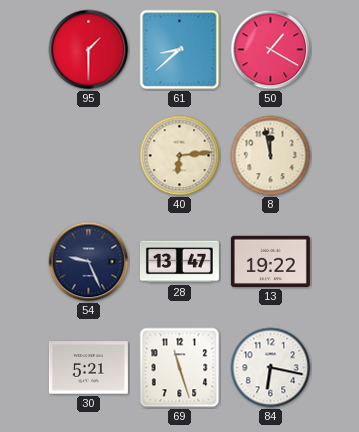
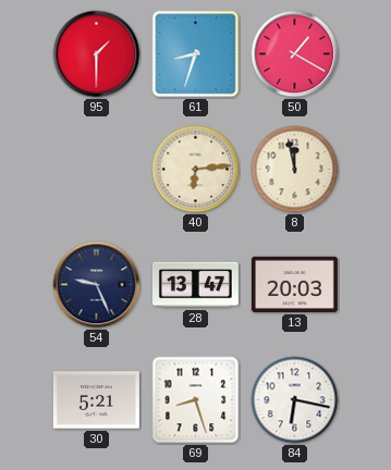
61: 8:38 -> 8:33
13: 19:22 -> 20:03
69: 11:27 -> 8:27
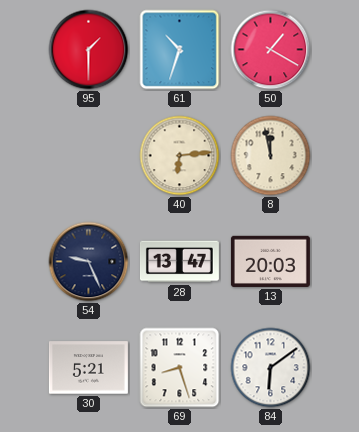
61: 8:33 -> 10:33
84: 6:17 -> 6:09
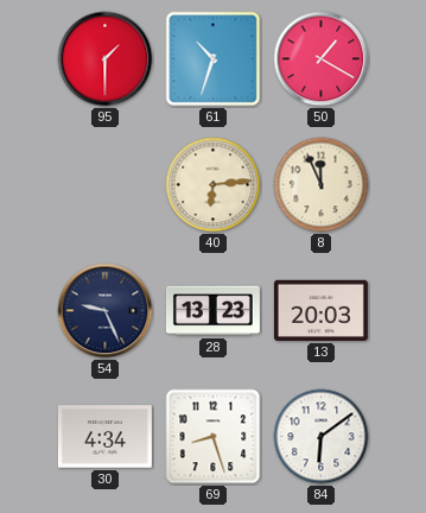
8: 11:58 -> 11:56
28: 13:47 -> 13:23
30: 5:21 -> 4:34
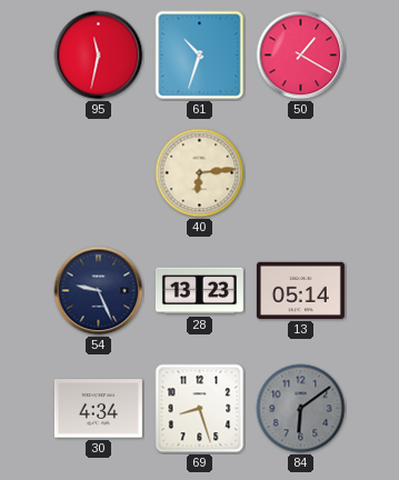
95: 1:30 -> 11:32
8: 11:56 -> none
13: 20:03 -> 05:14
84 dial: white -> grey
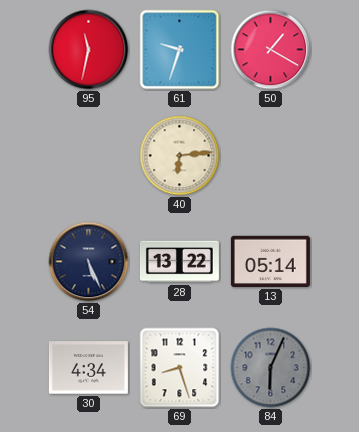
61: 10:33 -> 9:33
54: 9:26 -> 5:26
28: 13:23 -> 13:22
84: 6:09 -> 6:04
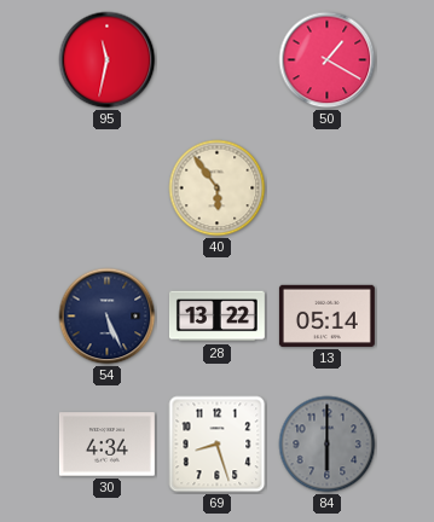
61: 9:33 -> none
40: 6:14 -> 5:54
84: 6:04 -> 6:00
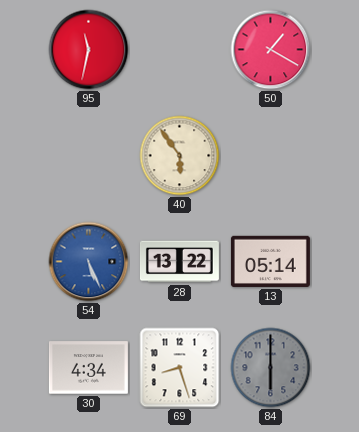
54 dial: navy -> blue
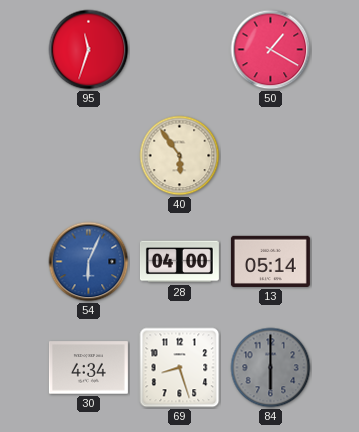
95: 11:32 -> 11:33
54: 5:26 -> 6:04
28: 13:22 -> 04:00
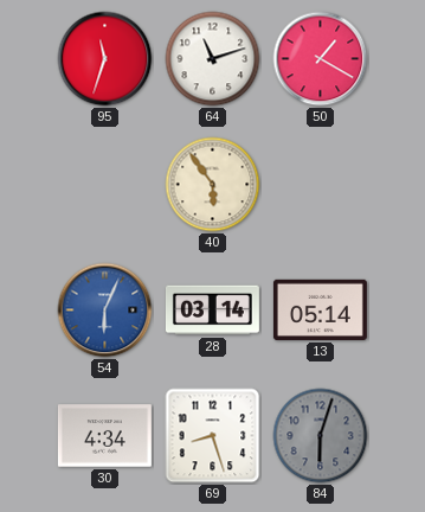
64: none -> 11:12
28: 04:00 -> 03:14
84: 6:00 -> 6:03
